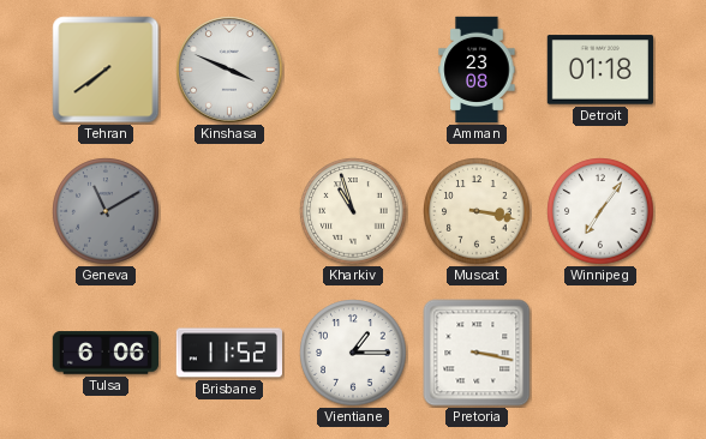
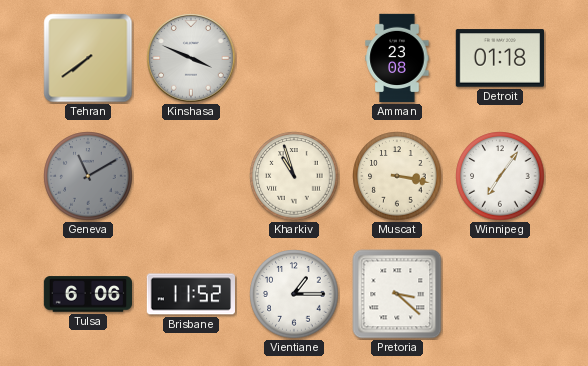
Pretoria: 3:17 -> 3:22
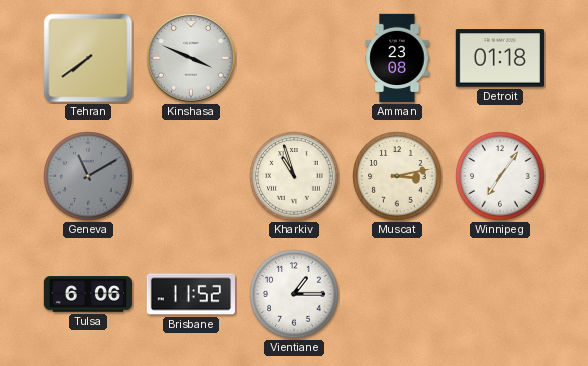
Muscat: 3:17 -> 3:13
Pretoria: 3:22 -> none
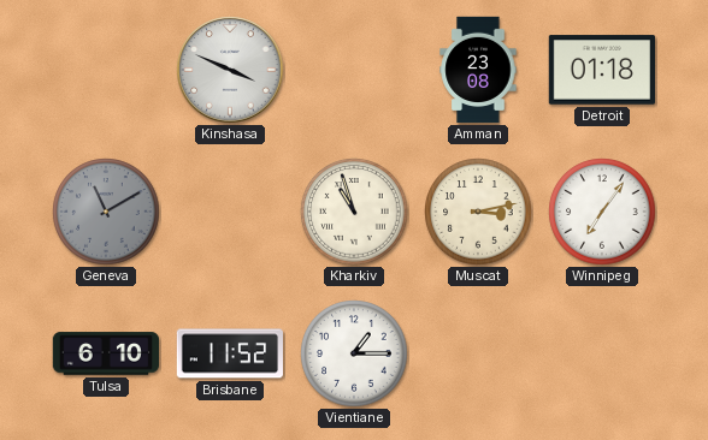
Tehran: 7:39 -> none
Tulsa: 6:06 -> 6:10
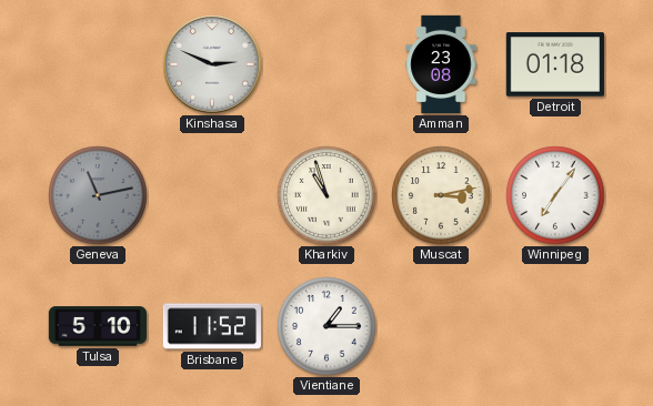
Kinshasa: 3:49 -> 2:49
Geneva: 11:10 -> 11:13
Tulsa: 6:10 -> 5:10
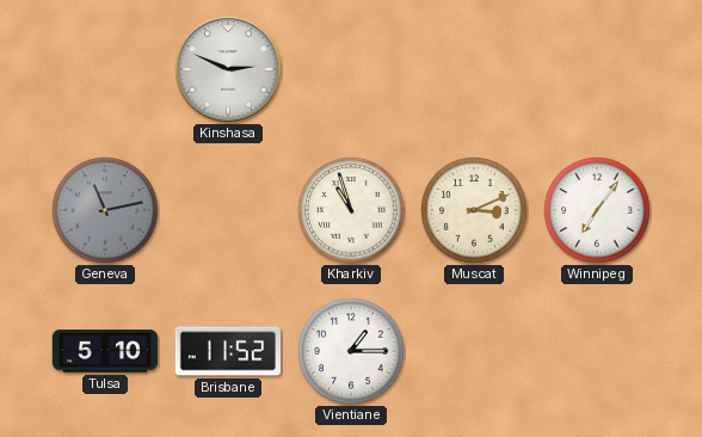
Amman: 23:08 -> none
Detroit: 01:18 -> none
Muscat: 3:13 -> 3:11
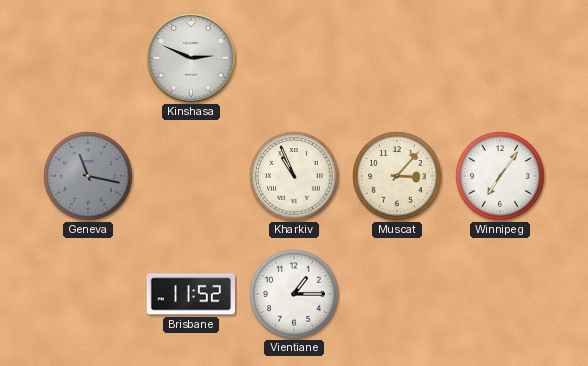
Geneva: 11:13 -> 11:17
Kharkiv: 10:57 -> 10:56
Muscat: 3:11 -> 3:07
Tulsa: 5:10 -> none
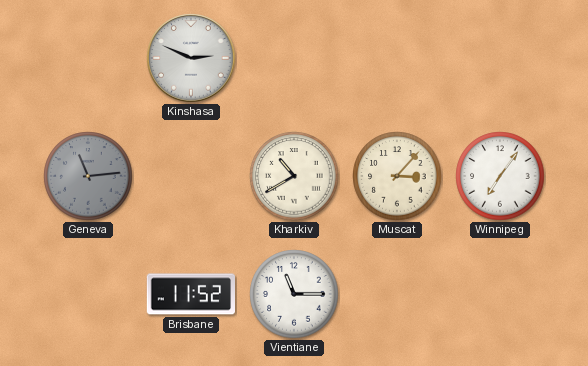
Geneva: 11:17 -> 11:14
Kharkiv: 10:56 -> 10:40
Vientiane: 1:15 -> 11:15
